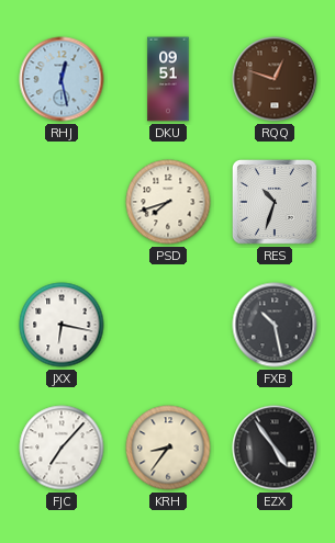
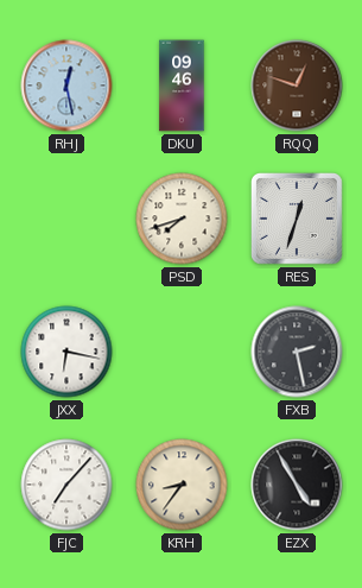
DKU: 09:51 -> 09:46
RES: 10:33 -> 12:33
FXB: 10:28 -> 2:28
EZX: 4:54 -> 4:55
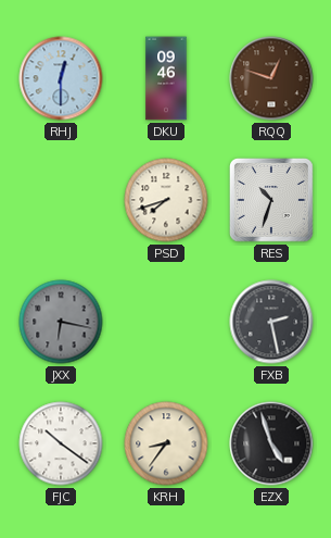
RHJ: 12:28 -> 12:30
RES: 12:33 -> 10:33
JXX dial: white -> grey
FJC: 7:07 -> 10:21
EZX: 4:55 -> 4:57
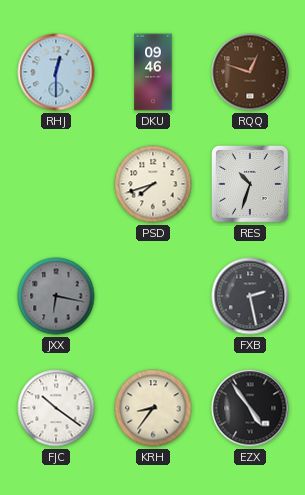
EZX: 4:57 -> 4:54
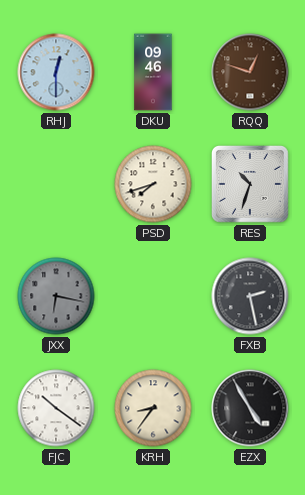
EZX: 4:54 -> 4:55
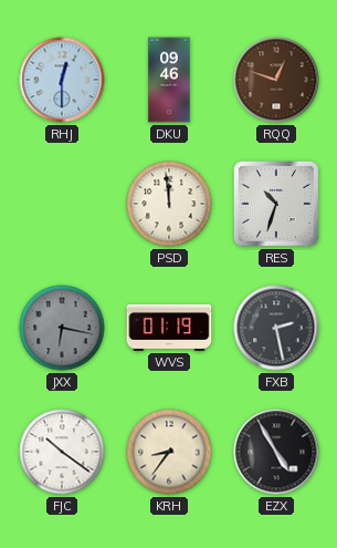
PSD: 7:42 -> 11:59
WVS: none -> 01:19
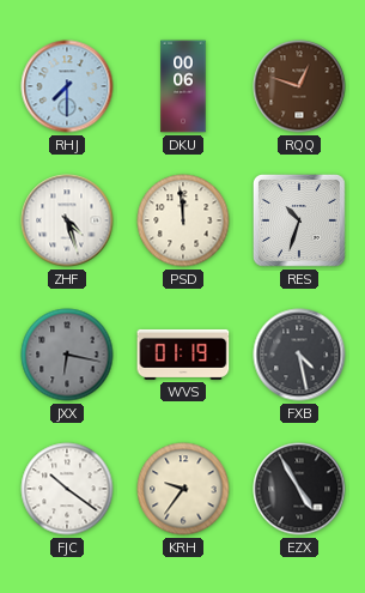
RHJ: 12:30 -> 7:30
DKU: 09:46 -> 00:06
ZHF: none -> 4:27
FXB: 2:28 -> 4:28
KRH: 8:36 -> 9:36
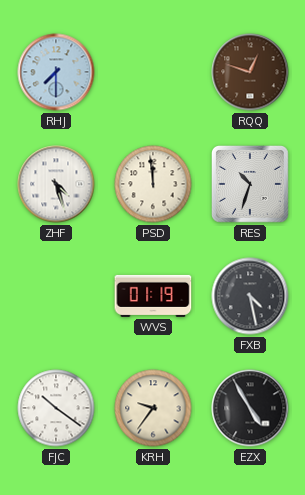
DKU: 00:06 -> none
JXX: 6:17 -> none
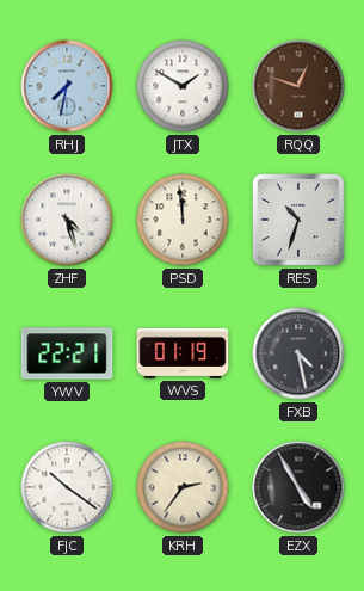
RHJ: 7:30 -> 7:32
JTX: none -> 1:50
YWV: none -> 22:21
KRH: 9:36 -> 2:36
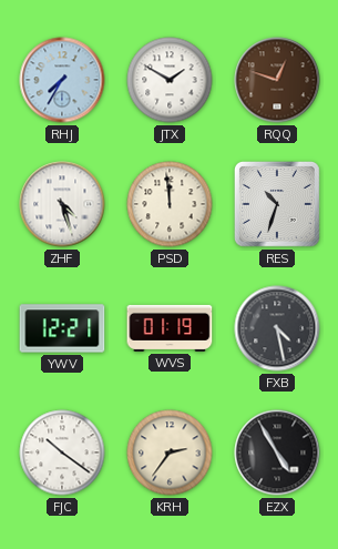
RHJ: 7:32 -> 7:35
YWV: 22:21 -> 12:21
